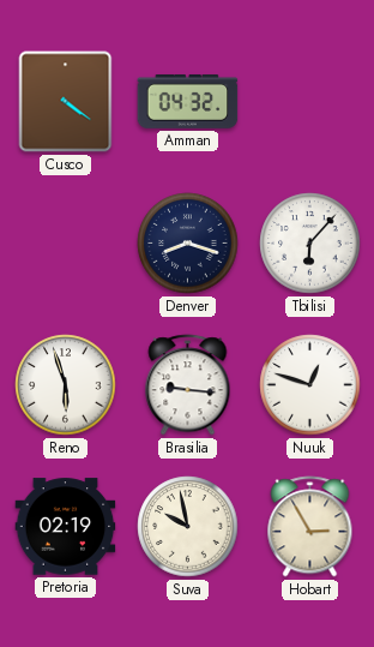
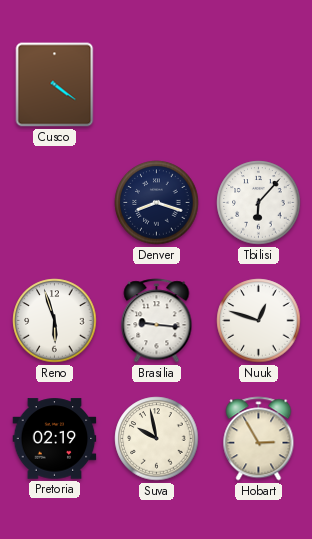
Amman: 04:32 -> none
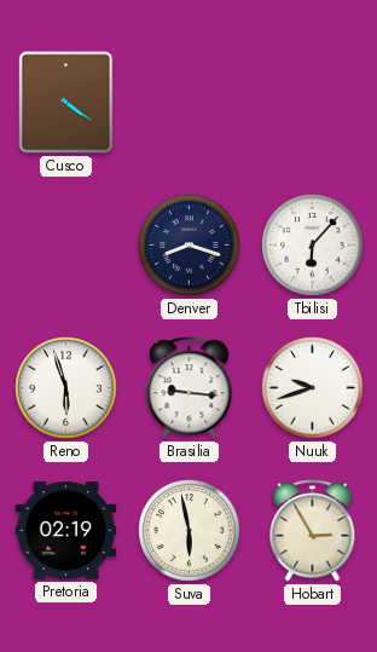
Nuuk: 12:48 -> 9:42
Suva: 9:58 -> 5:58
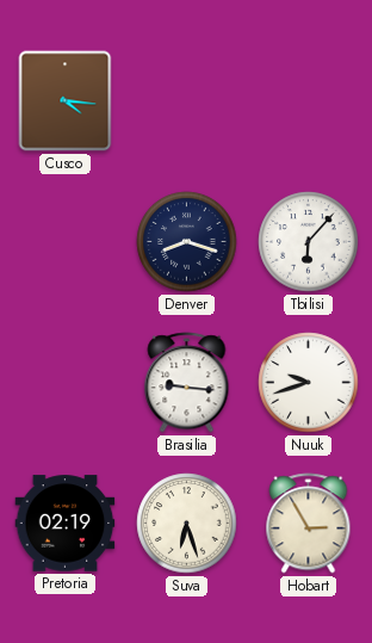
Cusco: 4:21 -> 4:16
Reno: 5:57 -> none
Suva: 5:58 -> 6:27
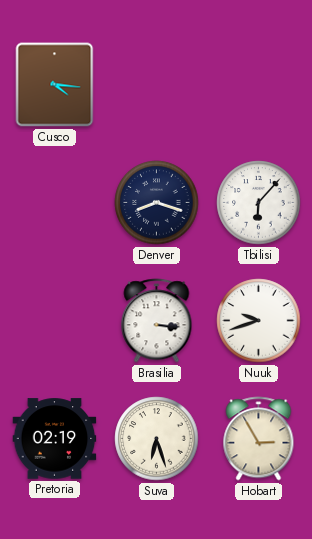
Brasilia: 9:16 -> 3:16
